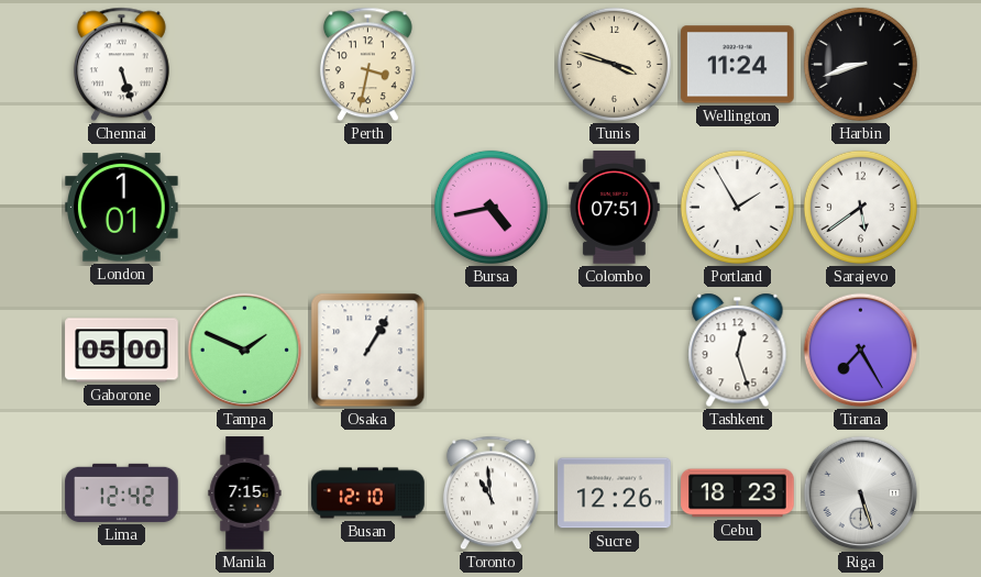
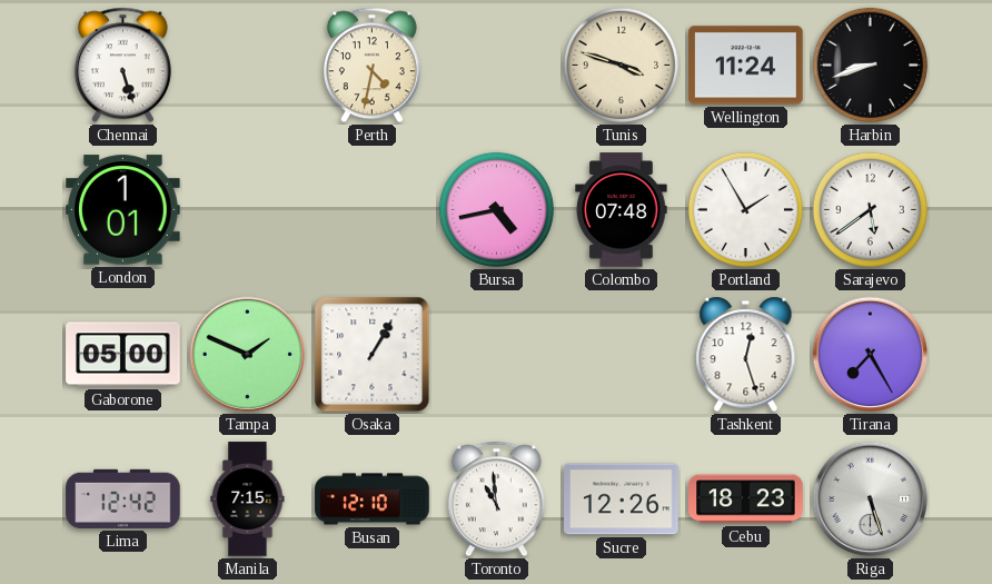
Perth: 3:32 -> 4:32
Colombo: 07:51 -> 07:48
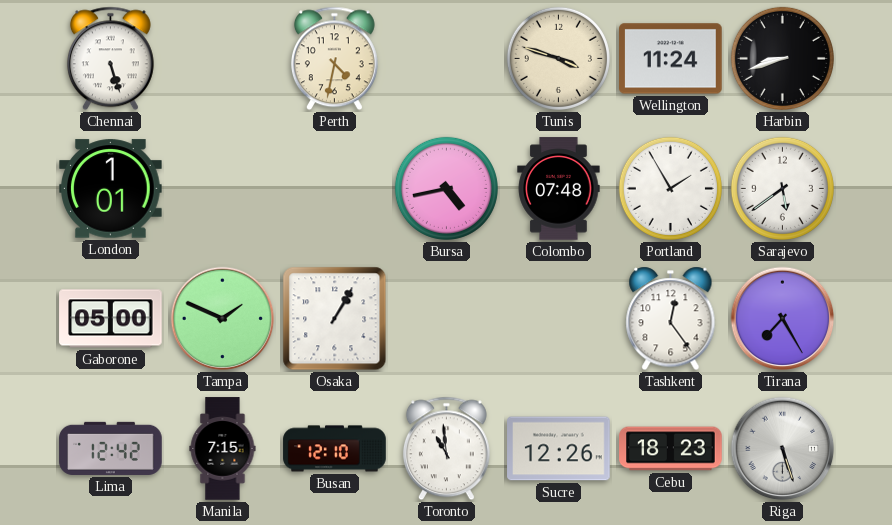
Tashkent: 12:27 -> 12:24
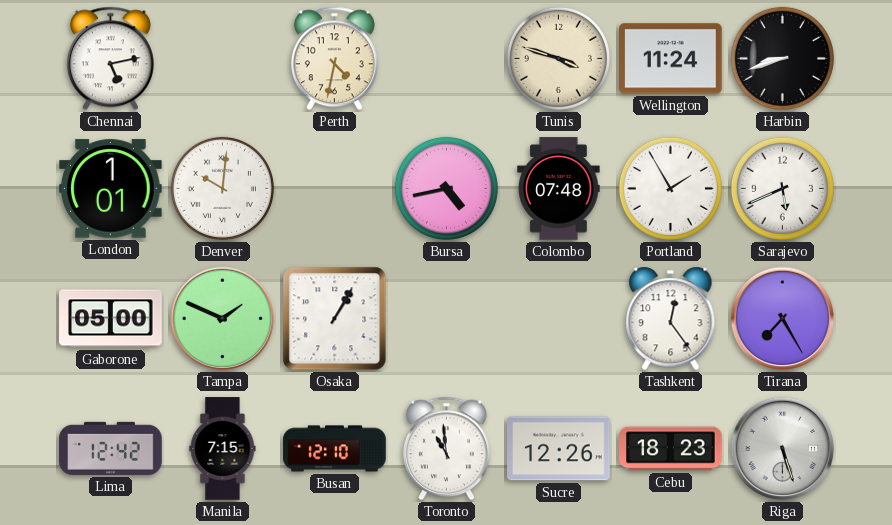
Chennai: 5:27 -> 5:13
Denver: none -> 10:01
Sarajevo: 5:39 -> 5:41
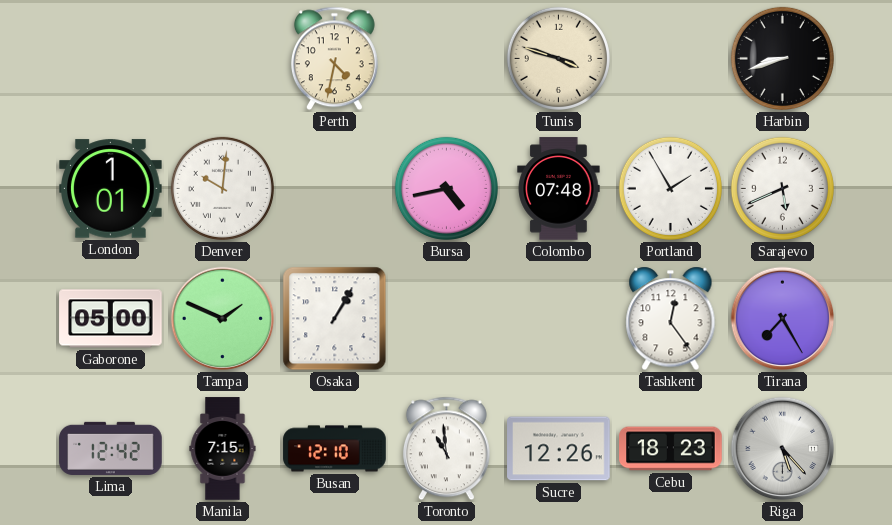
Chennai: 5:13 -> none
Wellington: 11:24 -> none
Riga: 5:27 -> 5:23
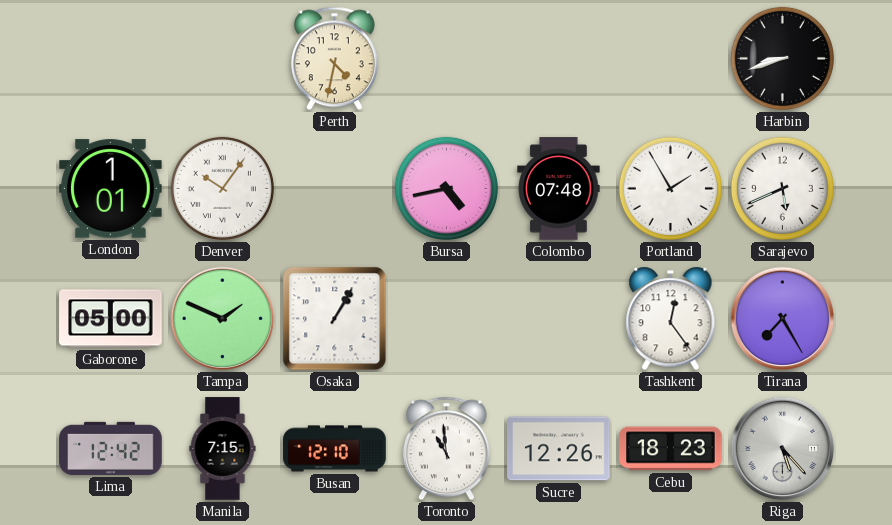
Tunis: 3:48 -> none
Denver: 10:01 -> 10:06
